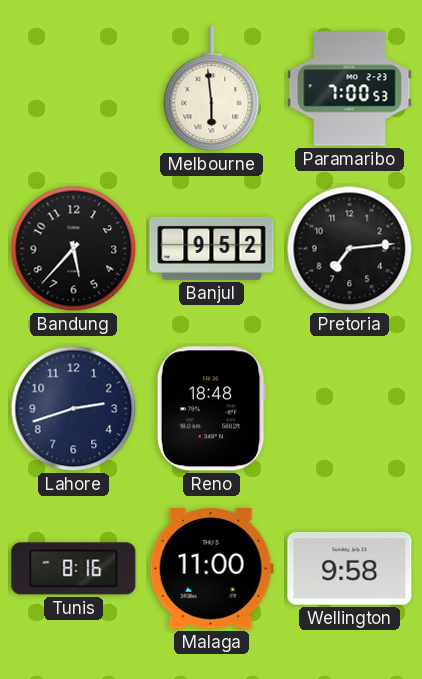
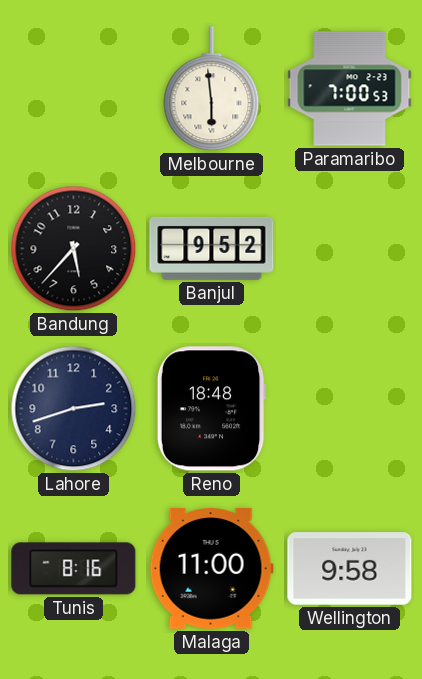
Pretoria: 7:14 -> none
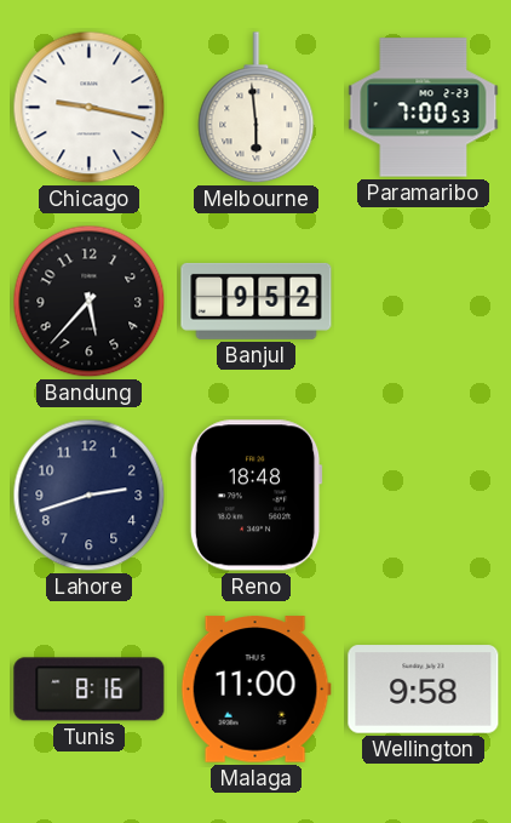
Chicago: none -> 9:17
